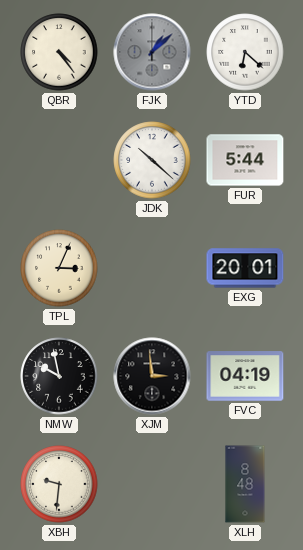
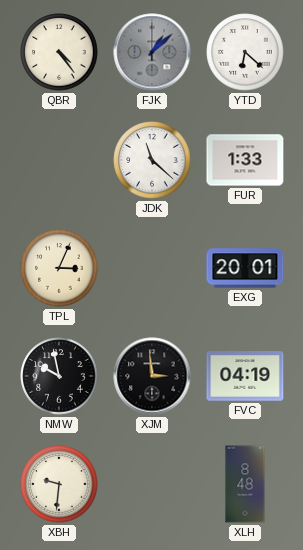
JDK: 10:22 -> 11:22
FUR: 5:44 -> 1:33
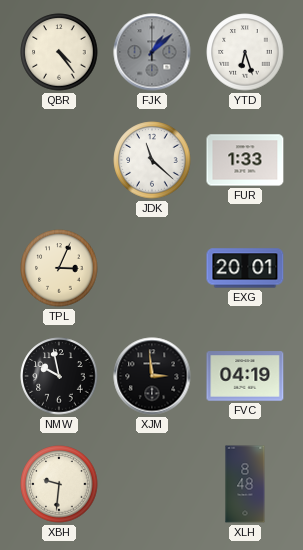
YTD: 6:22 -> 6:27
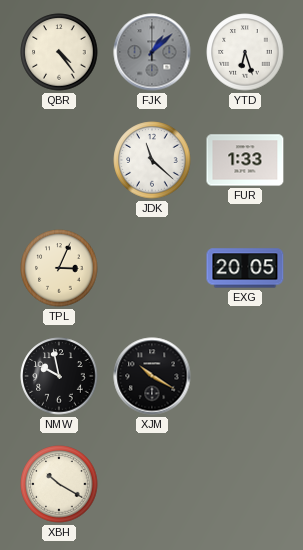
EXG: 20:01 -> 20:05
XJM: 2:59 -> 10:20
FVC: 04:19 -> none
XBH: 9:31 -> 10:20
XLH: 8:48 -> none
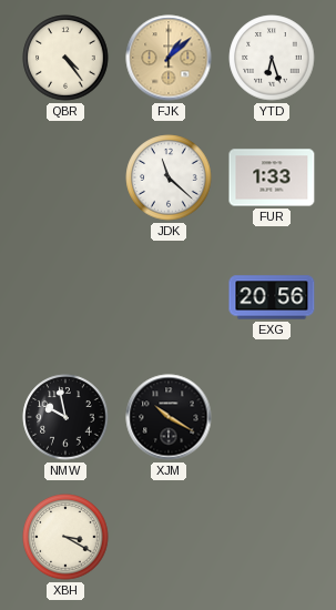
FJK dial: grey -> champagne
TPL: 3:04 -> none
EXG: 20:05 -> 20:56
XBH: 10:20 -> 3:20
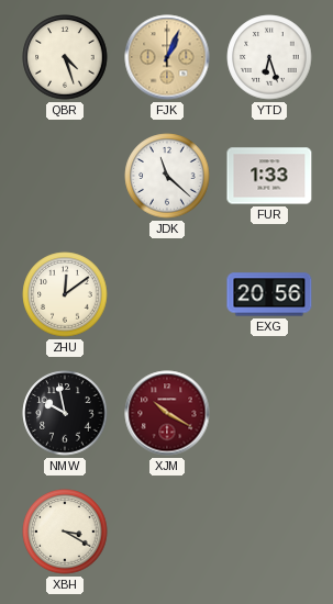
QBR: 4:24 -> 4:27
FJK: 1:08 -> 1:04
ZHU: none -> 12:09
XJM dial: black -> burgundy
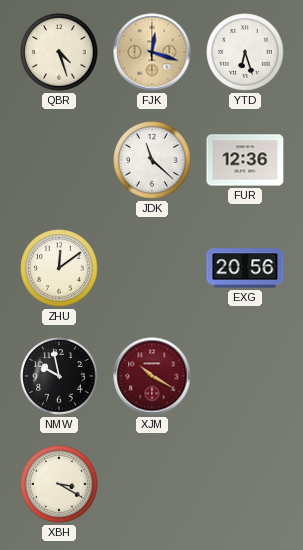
FJK: 1:04 -> 12:18
FUR: 1:33 -> 12:36
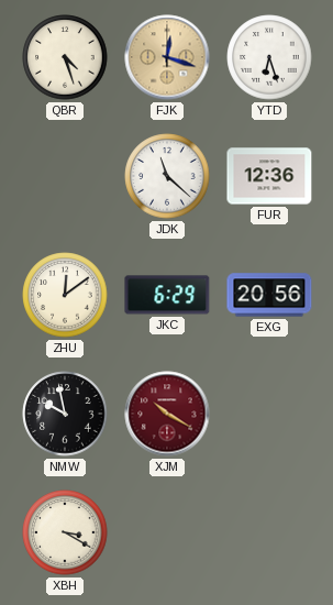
JKC: none -> 6:29
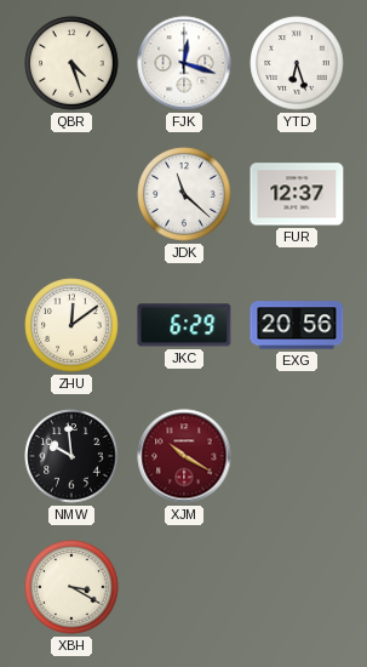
FJK dial: champagne -> white
FUR: 12:36 -> 12:37
NMW: 9:58 -> 9:59
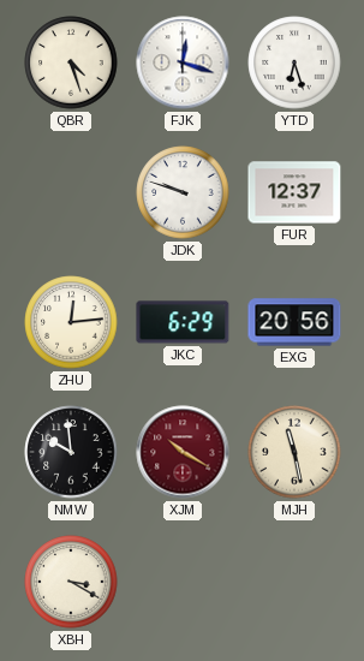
JDK: 11:22 -> 9:48
ZHU: 12:09 -> 12:14
MJH: none -> 11:28
